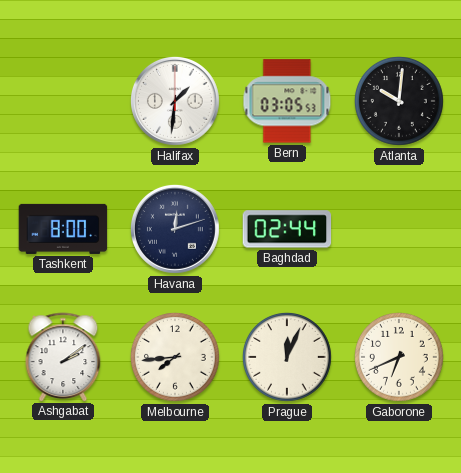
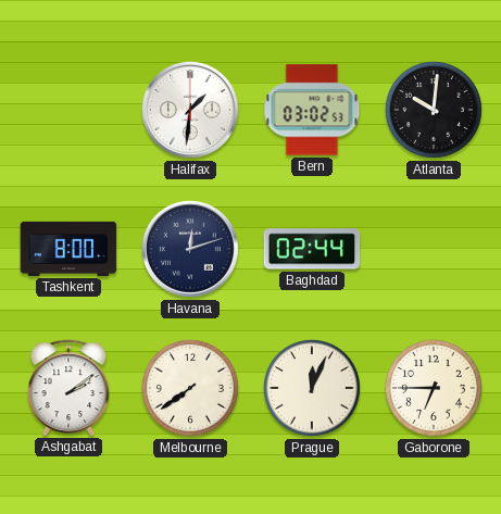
Bern: 03:05 -> 03:02
Melbourne: 7:44 -> 7:39
Gaborone: 6:41 -> 6:45
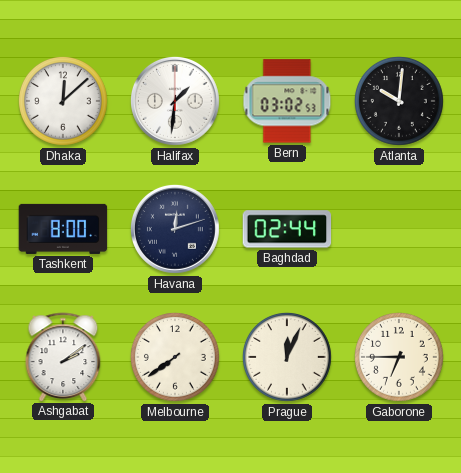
Dhaka: none -> 12:08
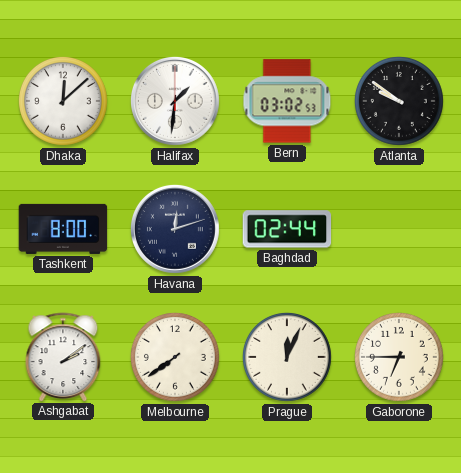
Atlanta: 10:01 -> 9:51
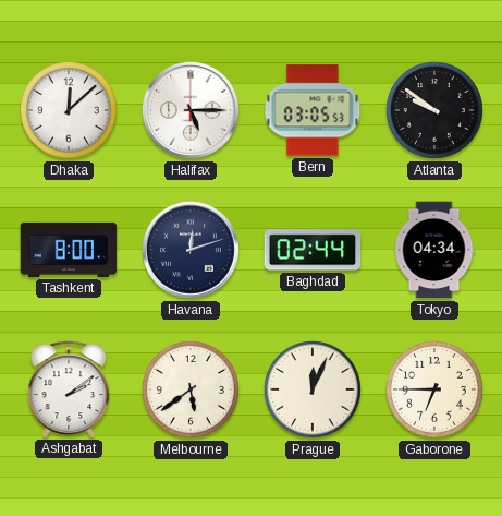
Halifax: 1:31 -> 5:15
Bern: 03:02 -> 03:05
Tokyo: none -> 04:34
Melbourne: 7:39 -> 5:39
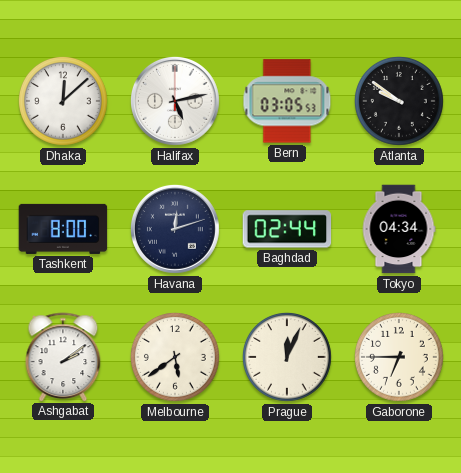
Halifax: 5:15 -> 5:13
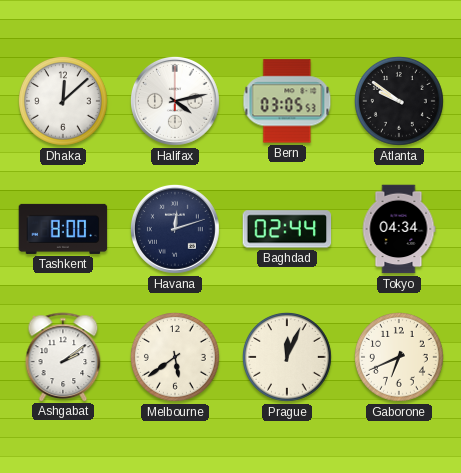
Halifax: 5:13 -> 4:13
Gaborone: 6:45 -> 6:41
